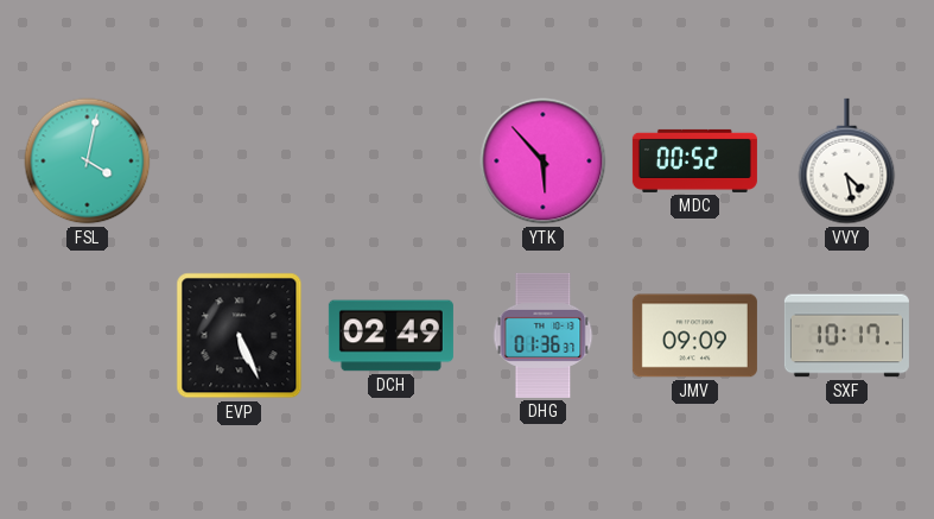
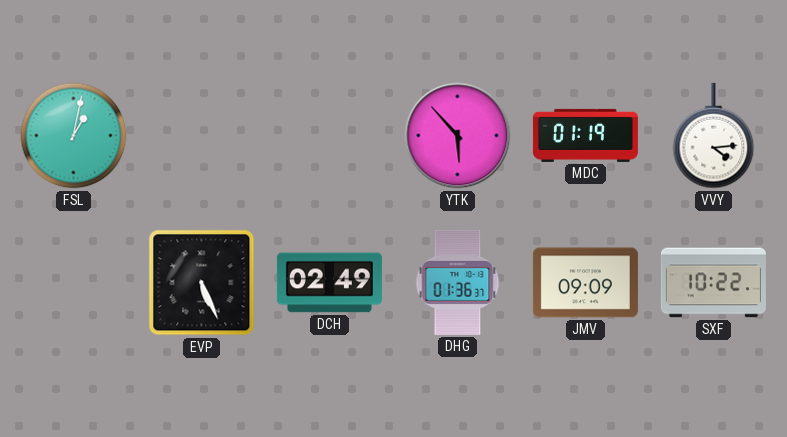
FSL: 4:02 -> 1:02
MDC: 00:52 -> 01:19
VVY: 4:28 -> 4:14
SXF: 10:17 -> 10:22
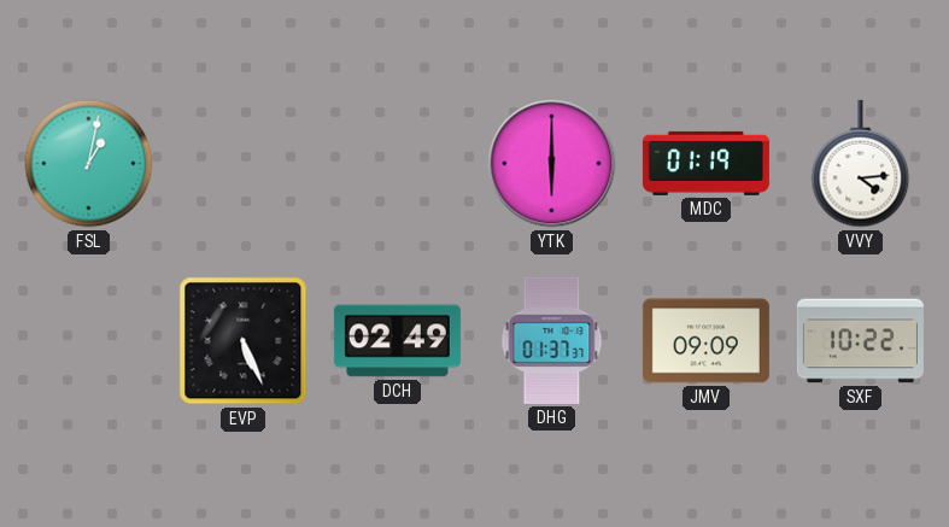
YTK: 5:53 -> 6:00
DHG: 01:36 -> 01:37
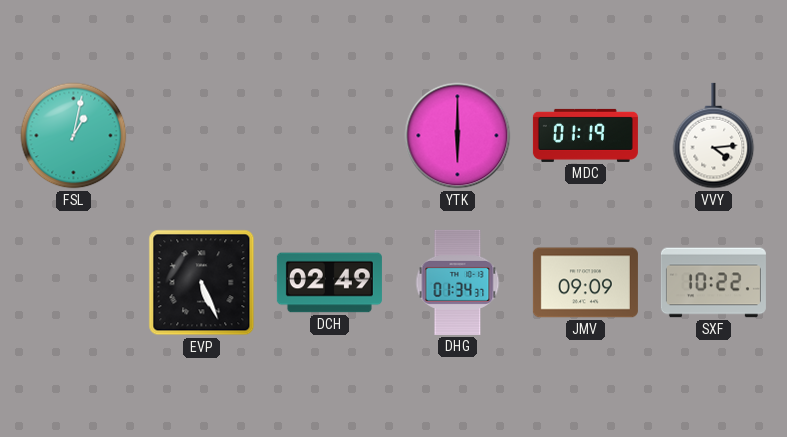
DHG: 01:37 -> 01:34
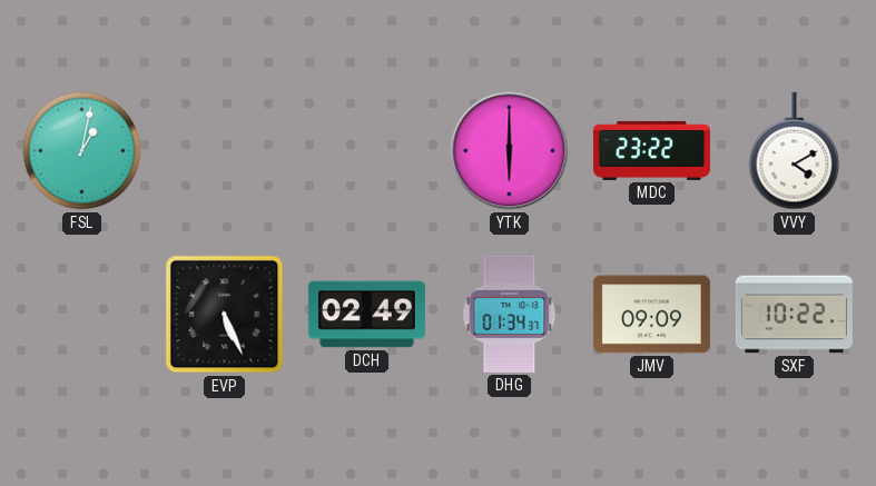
MDC: 01:19 -> 23:22
VVY: 4:14 -> 4:10
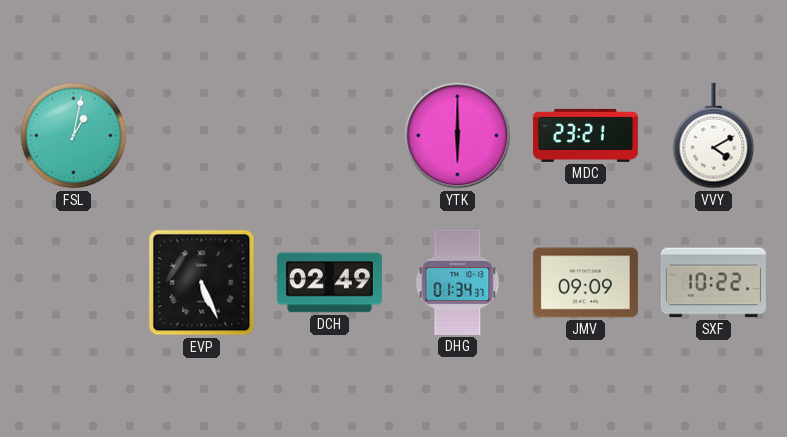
MDC: 23:22 -> 23:21
